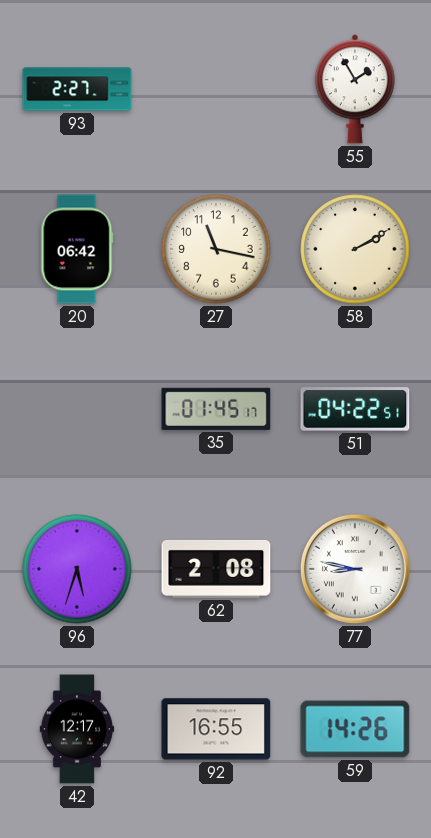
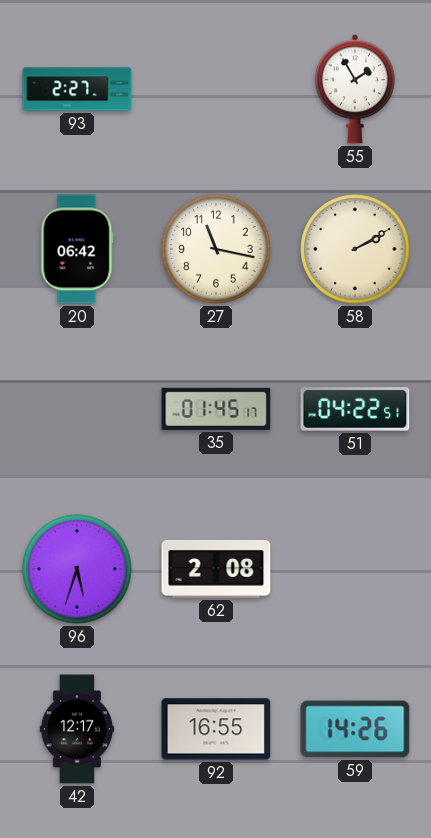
77: 8:47 -> none
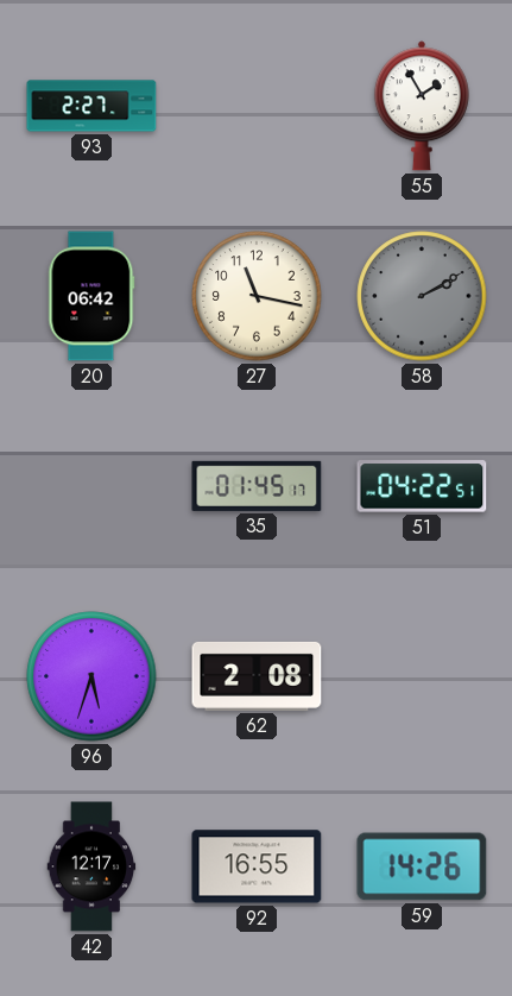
58 dial: cream -> grey
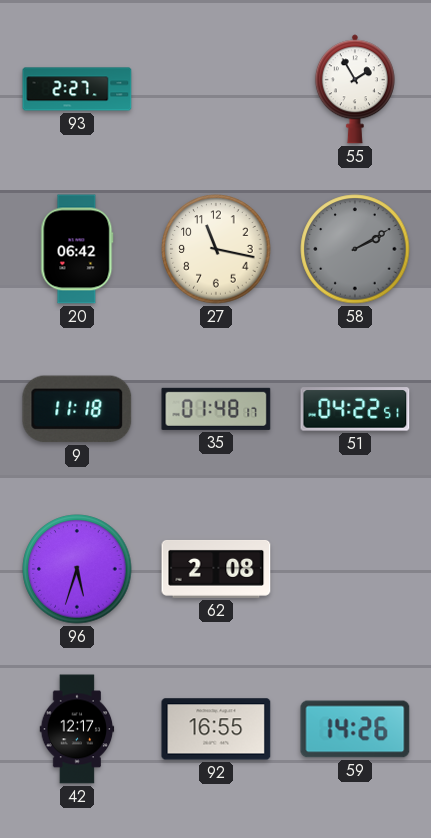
9: none -> 11:18
35: 01:45 -> 01:48
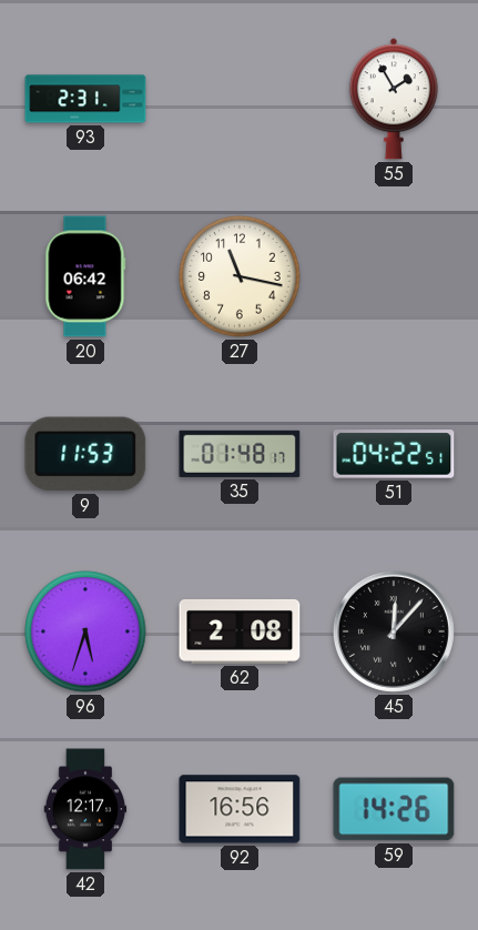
93: 2:27 -> 2:31
58: 2:10 -> none
9: 11:18 -> 11:53
45: none -> 12:07
92: 16:55 -> 16:56
